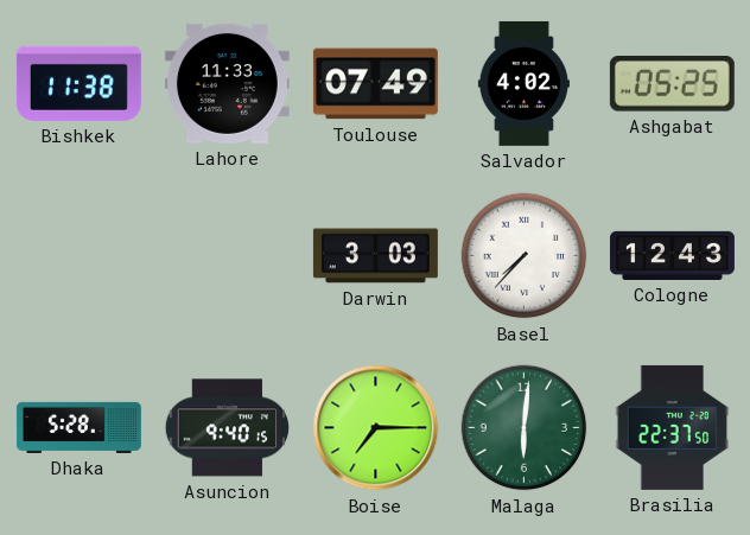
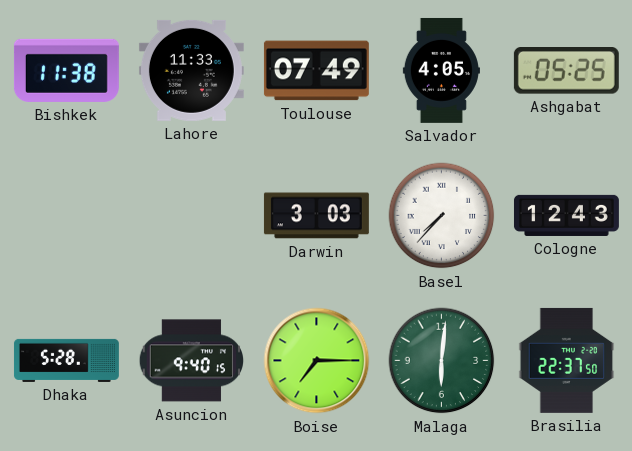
Salvador: 4:02 -> 4:05
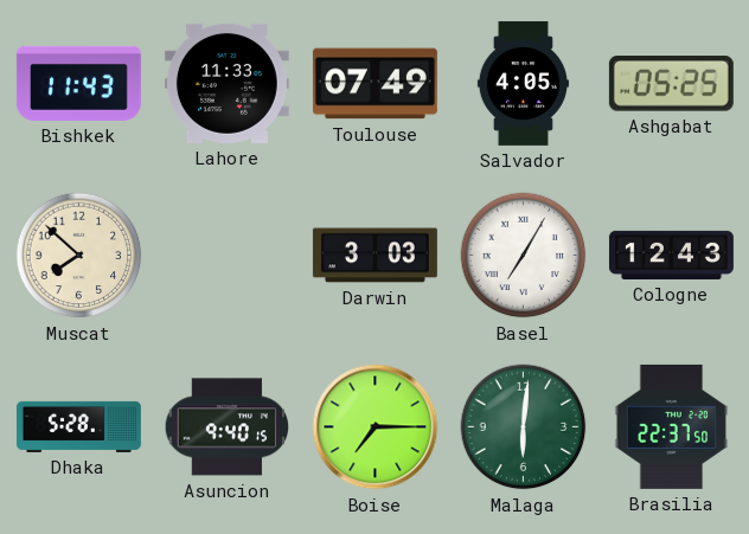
Bishkek: 11:38 -> 11:43
Muscat: none -> 7:52
Basel: 7:37 -> 7:05
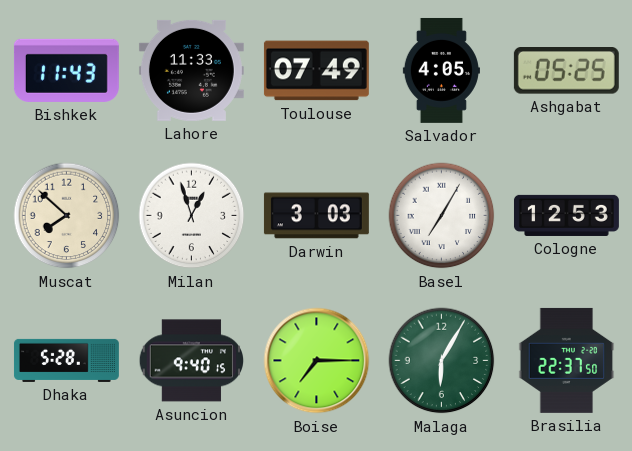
Milan: none -> 12:57
Cologne: 12:43 -> 12:53
Malaga: 6:01 -> 6:05
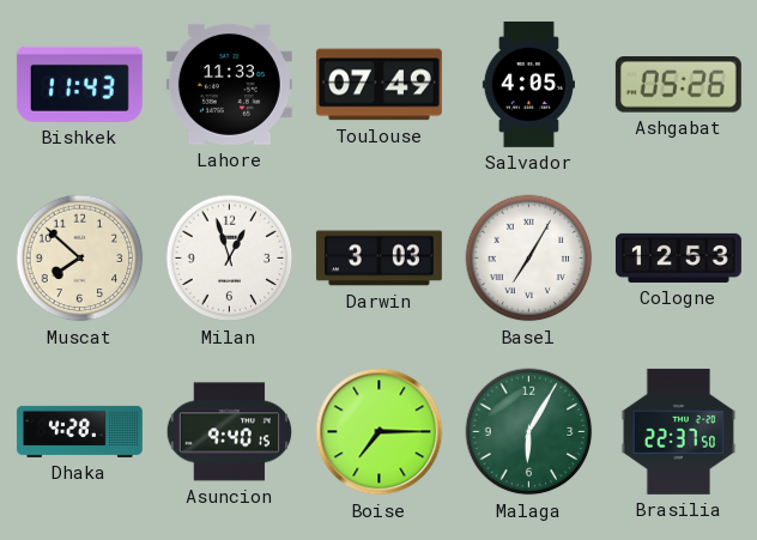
Ashgabat: 05:25 -> 05:26
Dhaka: 5:28 -> 4:28
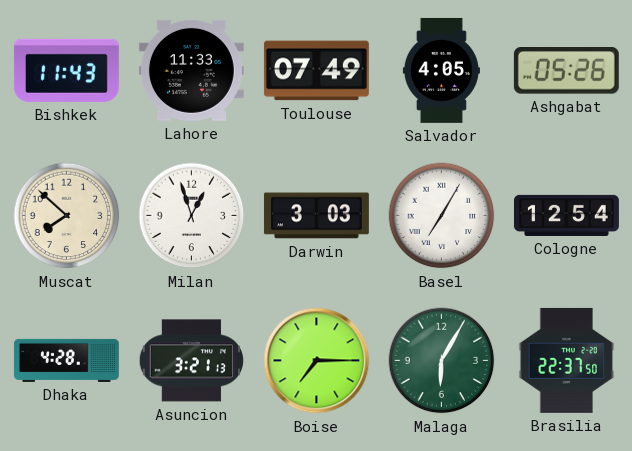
Cologne: 12:53 -> 12:54
Asuncion: 9:40 -> 3:21
